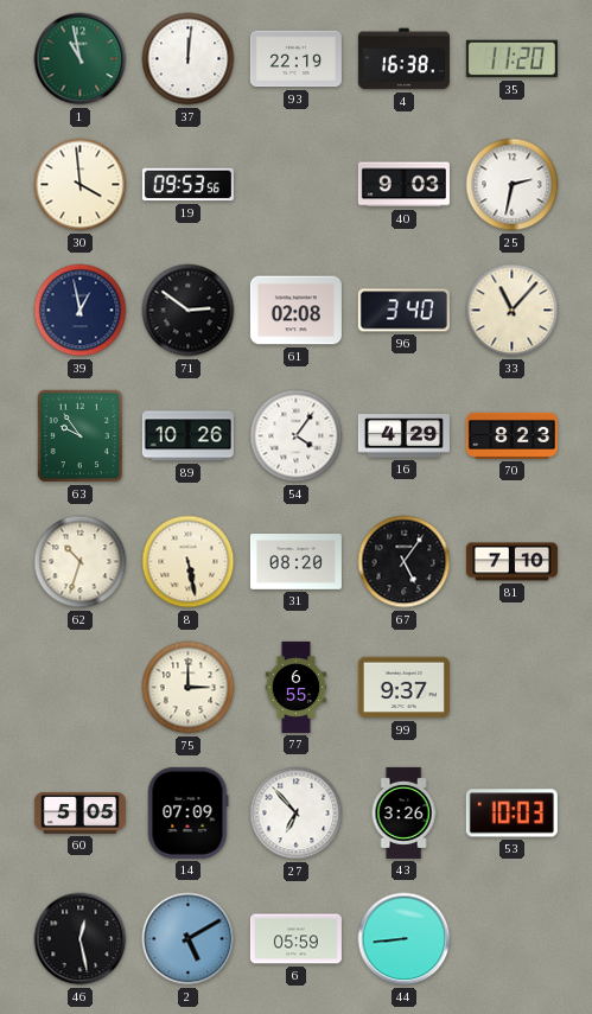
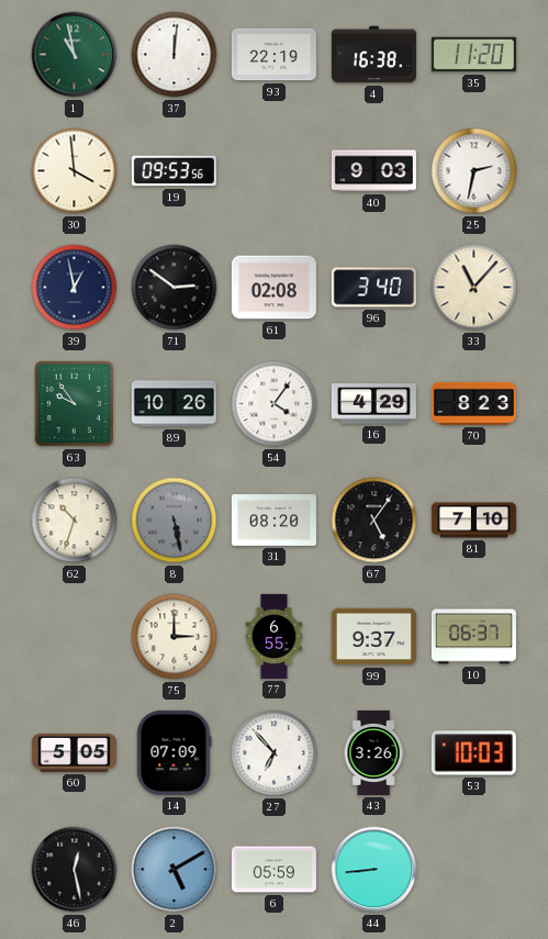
8 dial: cream -> grey
10: none -> 06:37
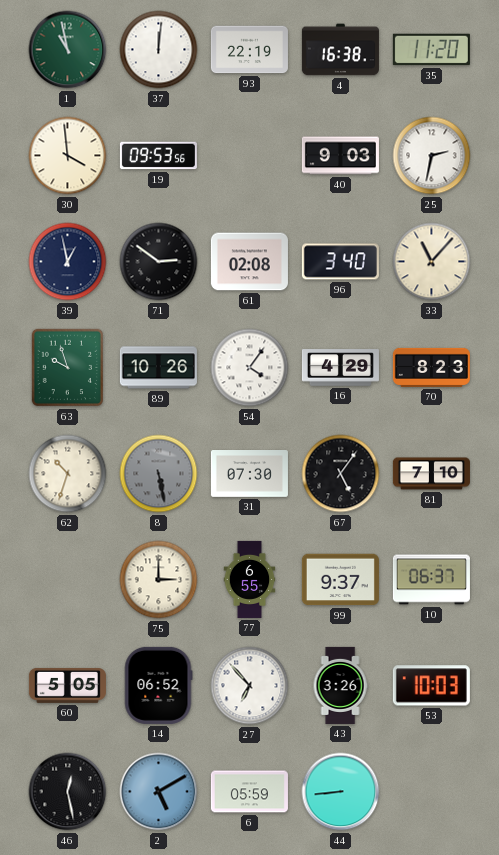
63: 9:54 -> 9:57
31: 08:20 -> 07:30
14: 07:09 -> 06:52
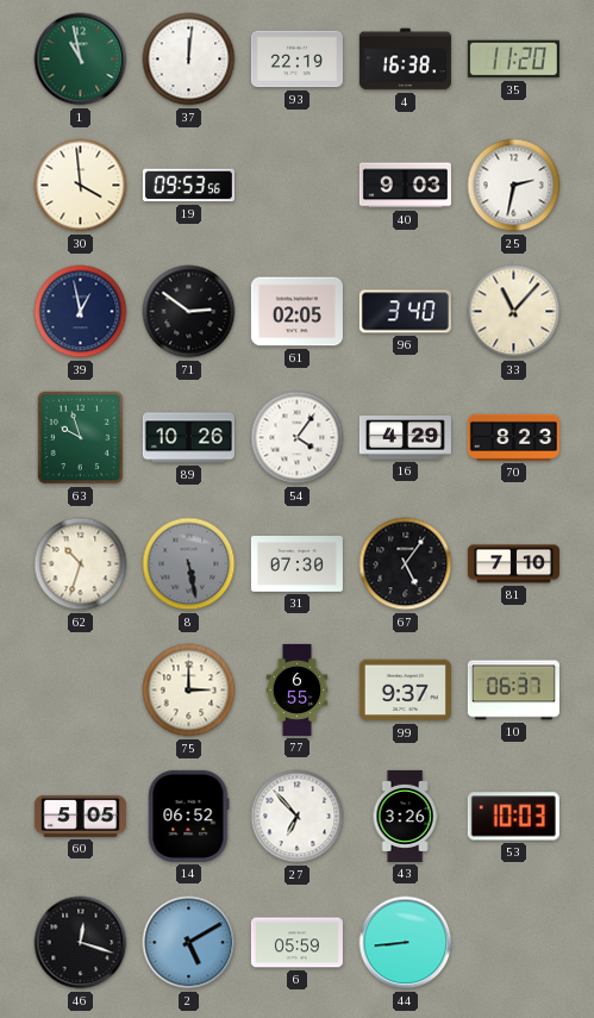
61: 02:08 -> 02:05
46: 12:28 -> 12:18
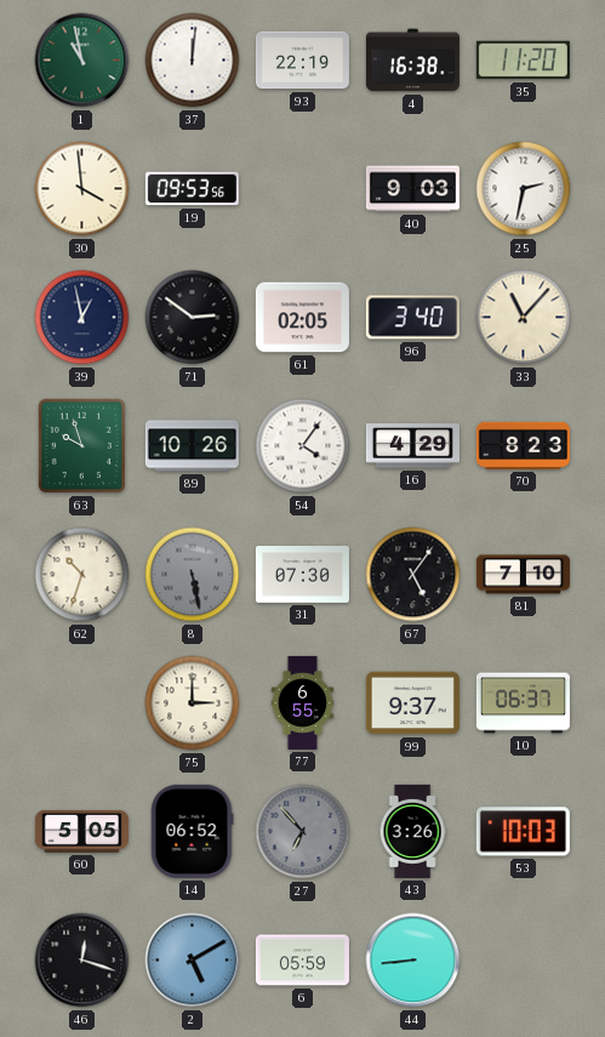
27 dial: white -> grey
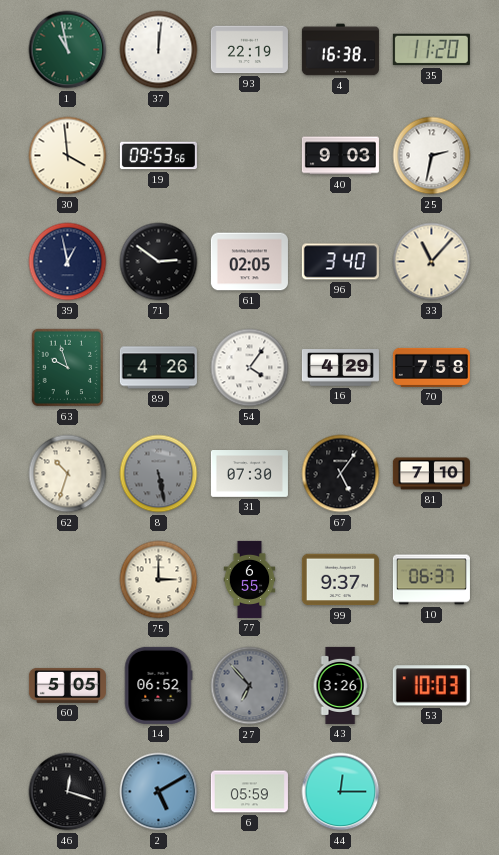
89: 10:26 -> 4:26
70: 8:23 -> 7:58
44: 8:44 -> 12:15
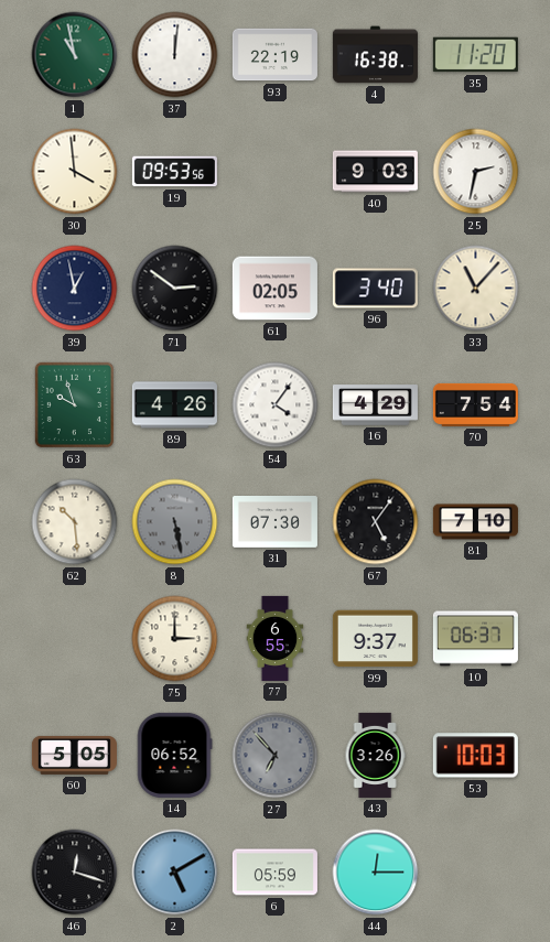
70: 7:58 -> 7:54
62: 10:33 -> 10:29
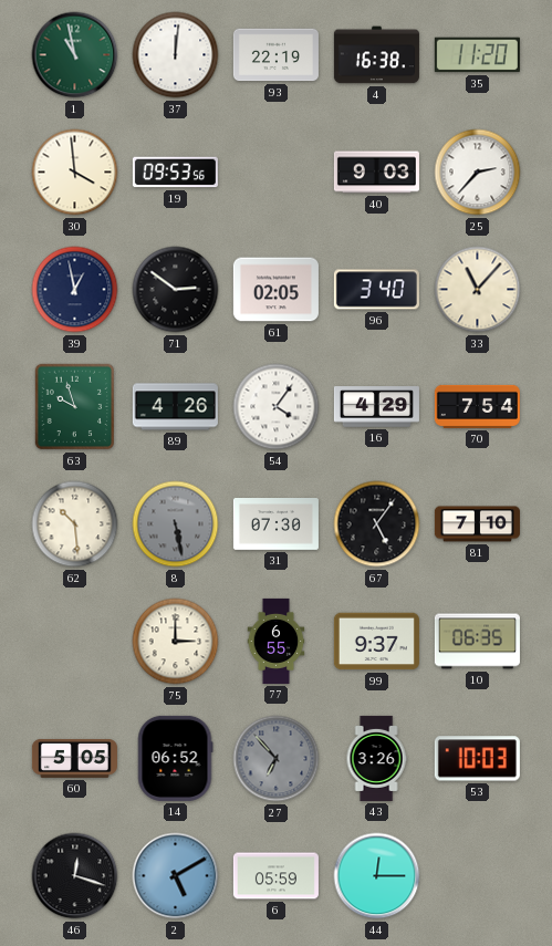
25: 2:32 -> 2:37
10: 06:37 -> 06:35
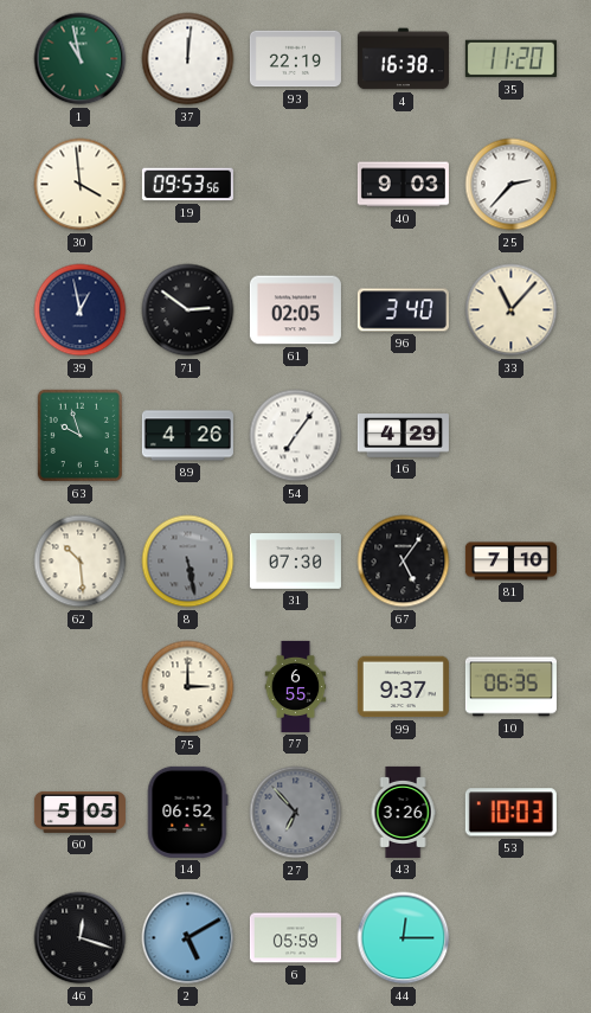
54: 4:06 -> 7:06
70: 7:54 -> none
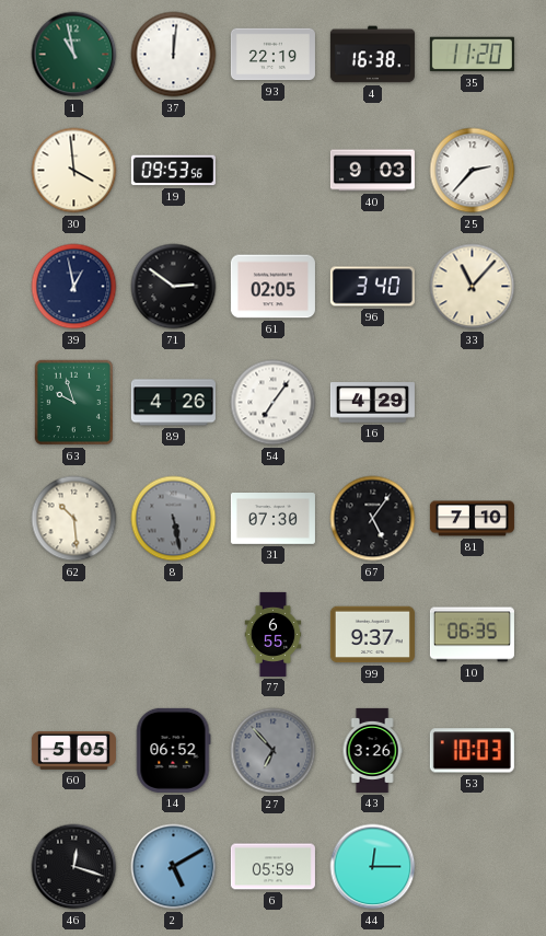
75: 3:00 -> none
